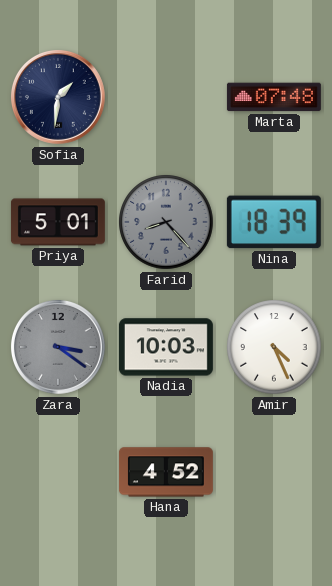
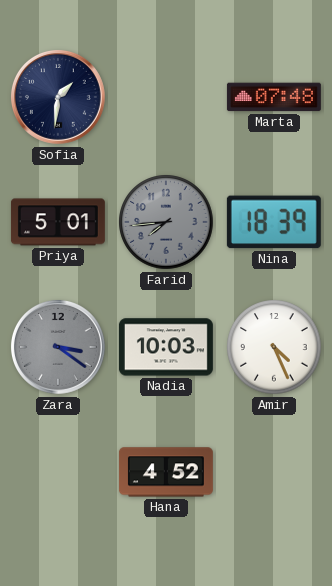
Farid: 8:23 -> 7:44
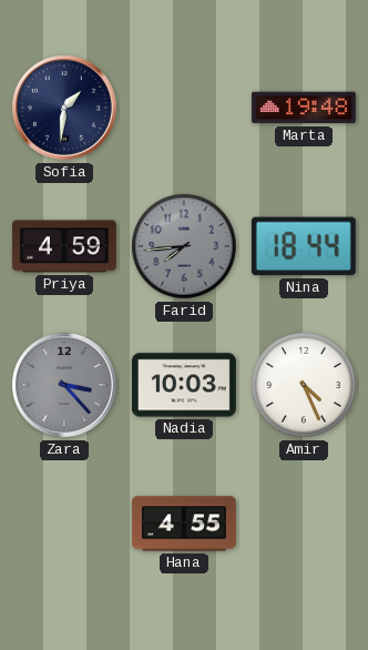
Marta: 07:48 -> 19:48
Priya: 5:01 -> 4:59
Nina: 18:39 -> 18:44
Zara: 3:21 -> 3:23
Hana: 4:52 -> 4:55
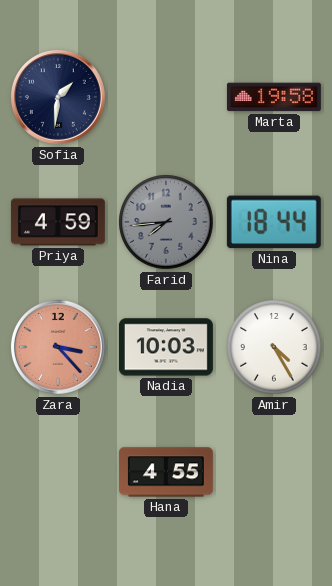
Marta: 19:48 -> 19:58
Zara dial: grey -> salmon
Amir: 4:26 -> 4:25
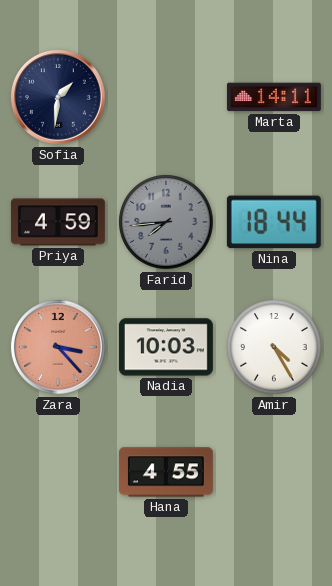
Marta: 19:58 -> 14:11
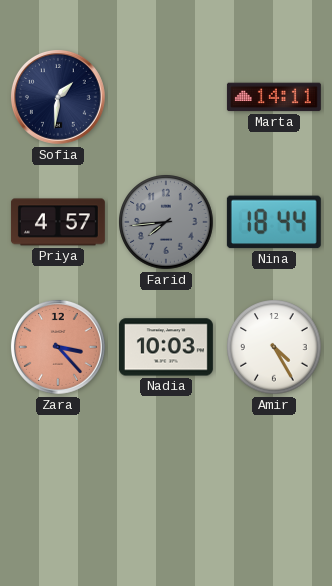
Priya: 4:59 -> 4:57
Hana: 4:55 -> none
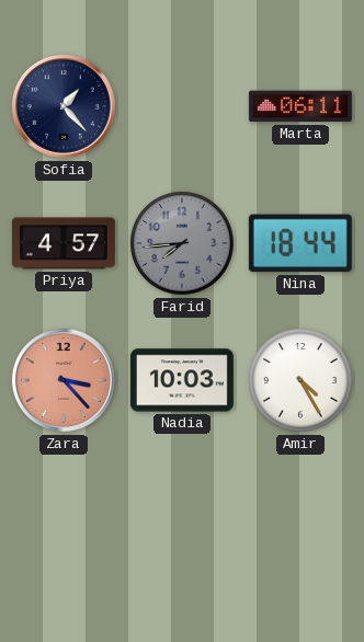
Sofia: 1:31 -> 1:23
Marta: 14:11 -> 06:11
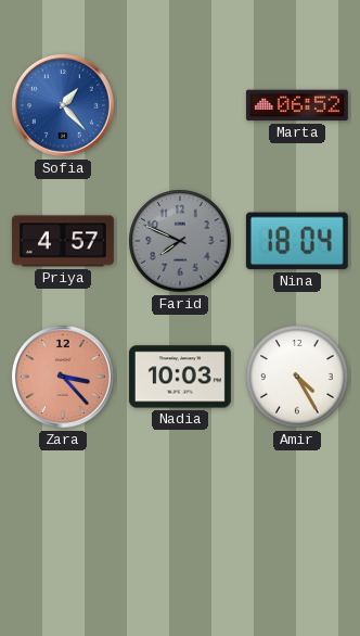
Sofia dial: navy -> blue
Marta: 06:11 -> 06:52
Farid: 7:44 -> 7:49
Nina: 18:44 -> 18:04
